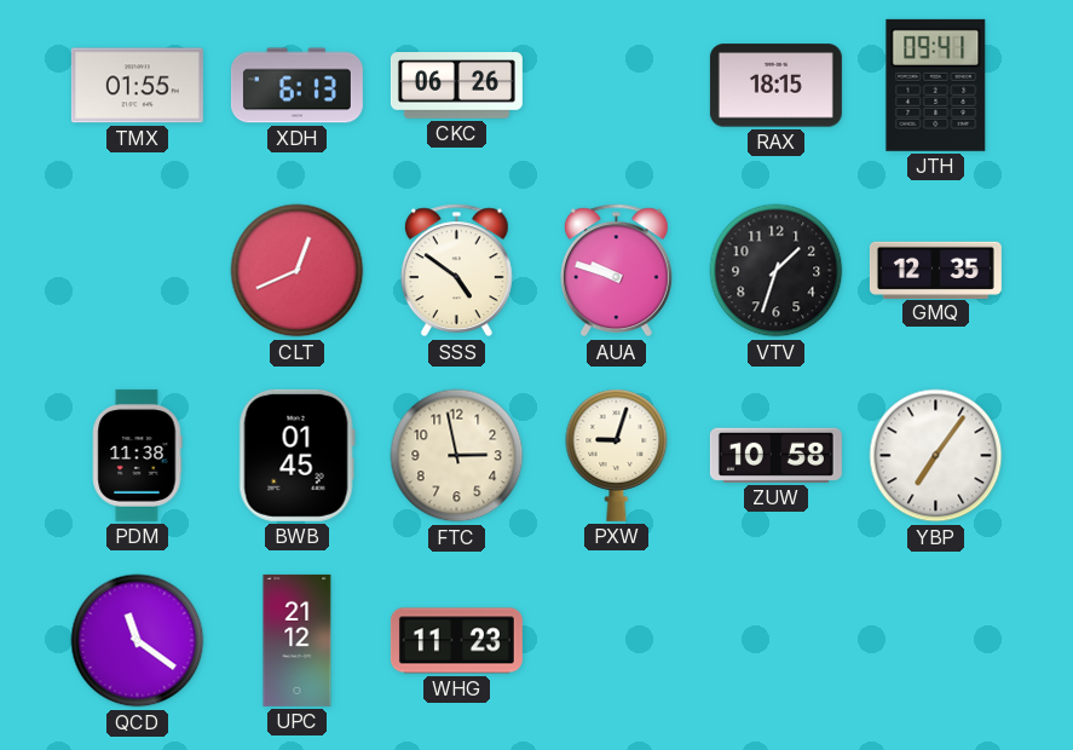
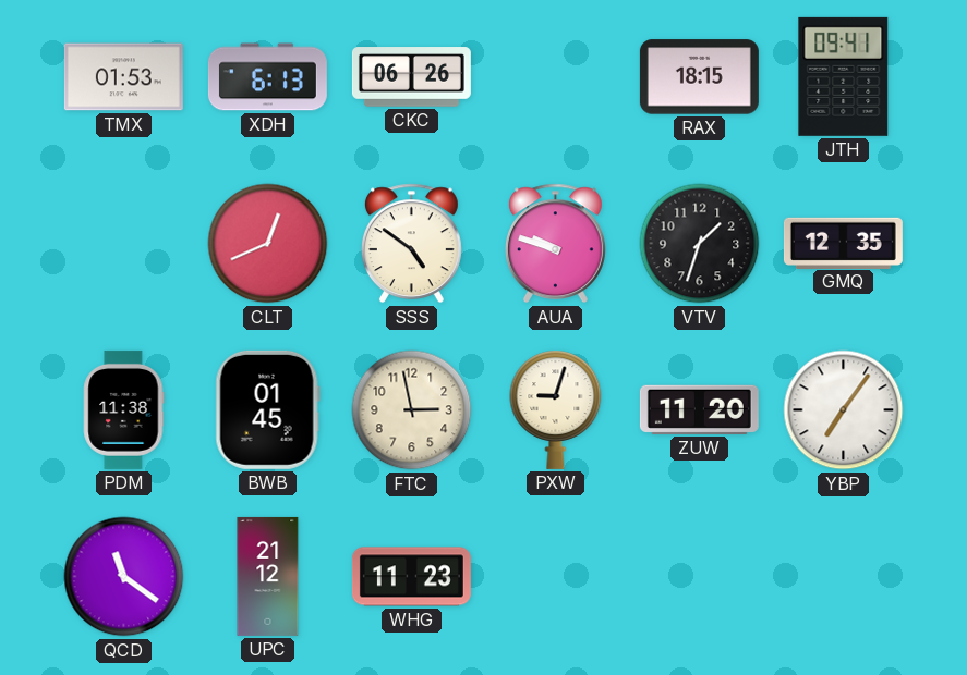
TMX: 01:55 -> 01:53
ZUW: 10:58 -> 11:20
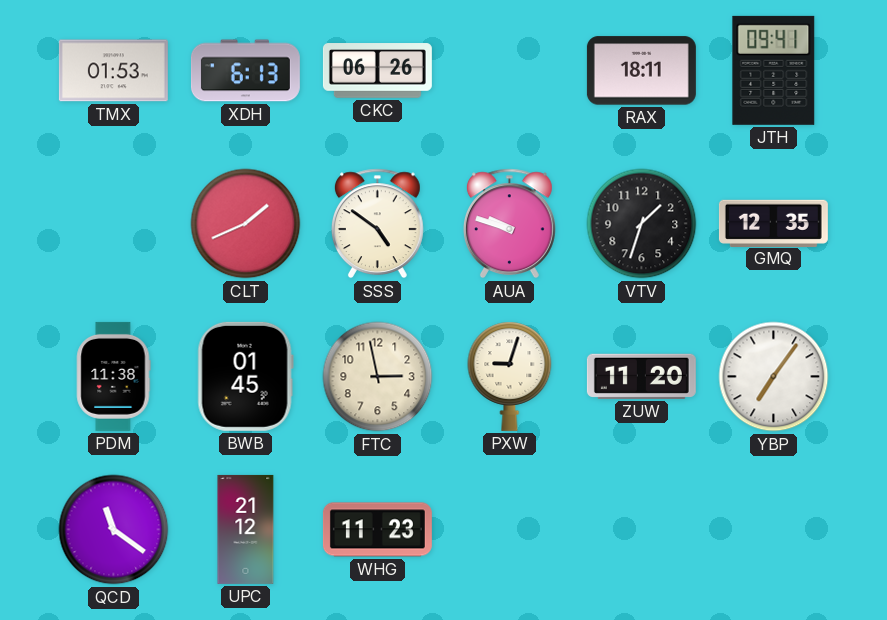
RAX: 18:15 -> 18:11
CLT: 12:41 -> 1:41
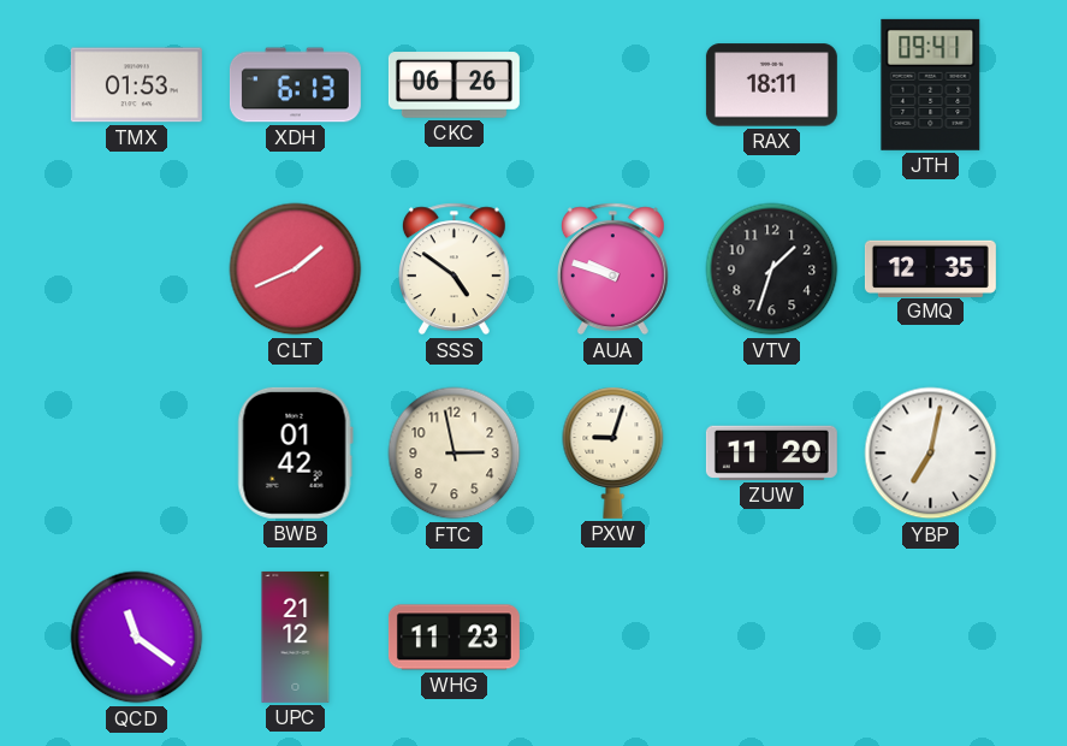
PDM: 11:38 -> none
BWB: 01:45 -> 01:42
YBP: 7:06 -> 7:02
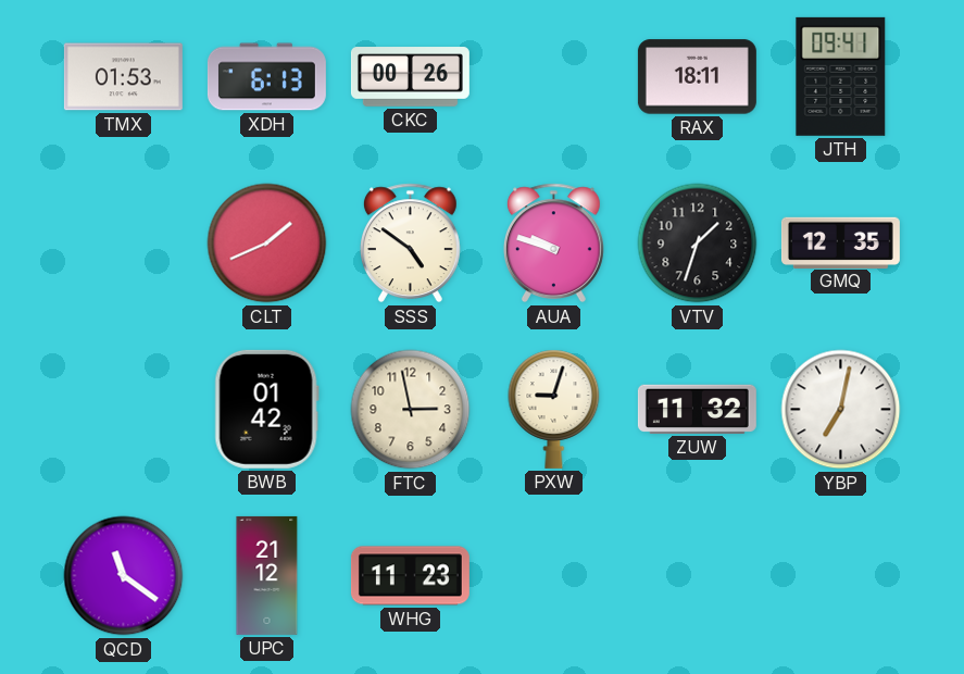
CKC: 06:26 -> 00:26
ZUW: 11:20 -> 11:32
